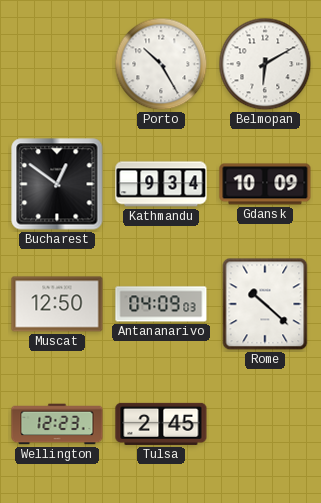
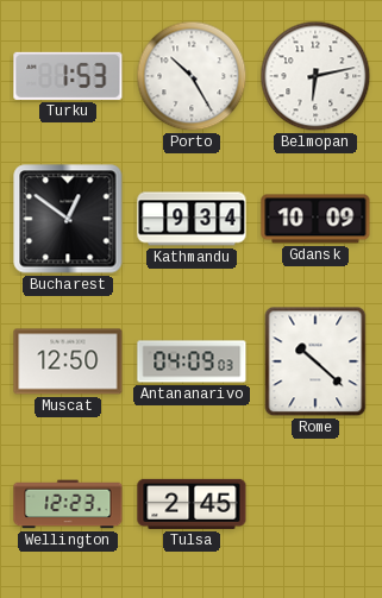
Turku: none -> 1:53
Belmopan: 6:10 -> 6:13
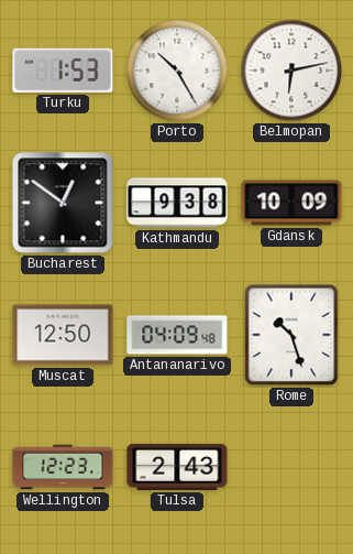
Kathmandu: 9:34 -> 9:38
Antananarivo: 04:09:03 -> 04:09:48
Rome: 10:22 -> 10:27
Tulsa: 2:45 -> 2:43
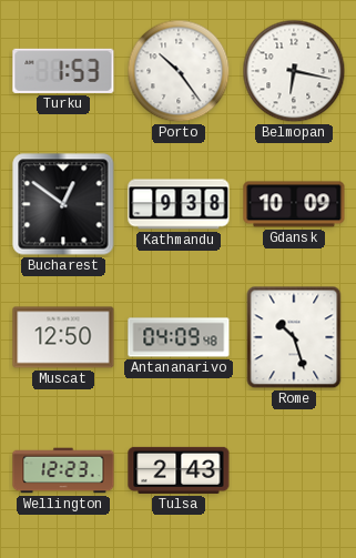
Porto: 10:25 -> 10:24
Belmopan: 6:13 -> 6:17
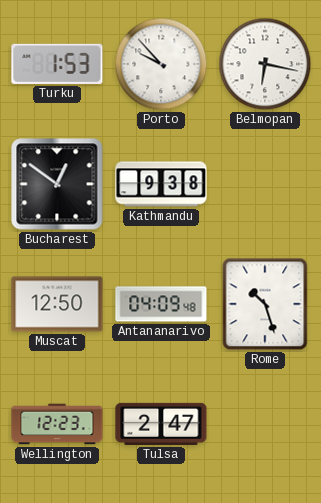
Porto: 10:24 -> 9:53
Gdansk: 10:09 -> none
Tulsa: 2:43 -> 2:47
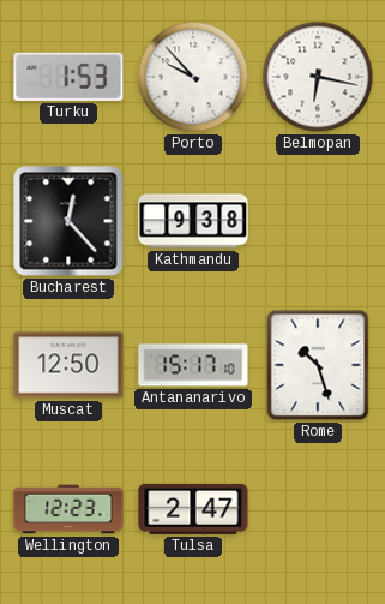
Bucharest: 12:51 -> 12:23
Antananarivo: 04:09 -> 15:17
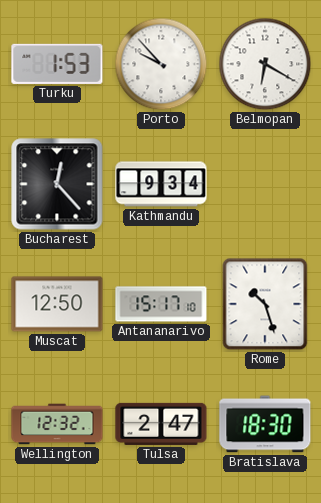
Belmopan: 6:17 -> 6:20
Kathmandu: 9:38 -> 9:34
Wellington: 12:23 -> 12:32
Bratislava: none -> 18:30
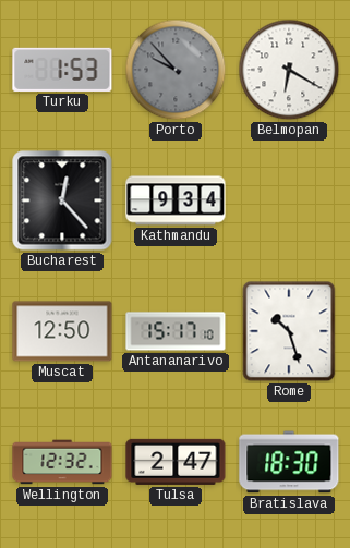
Porto dial: white -> grey
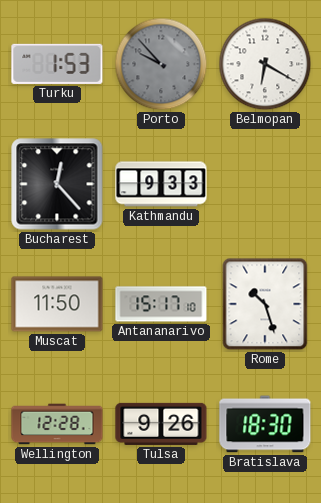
Kathmandu: 9:34 -> 9:33
Muscat: 12:50 -> 11:50
Wellington: 12:32 -> 12:28
Tulsa: 2:47 -> 9:26
